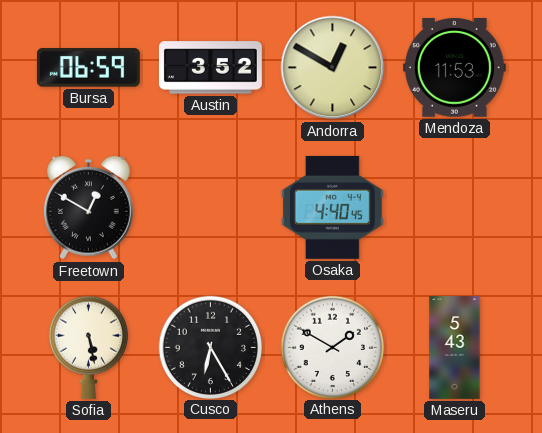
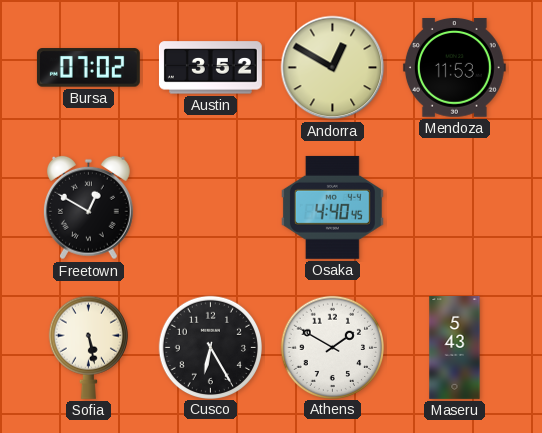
Bursa: 06:59 -> 07:02
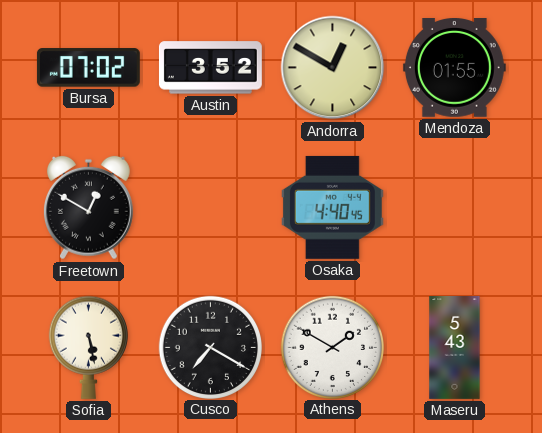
Mendoza: 11:53 -> 01:55
Cusco: 6:25 -> 7:20
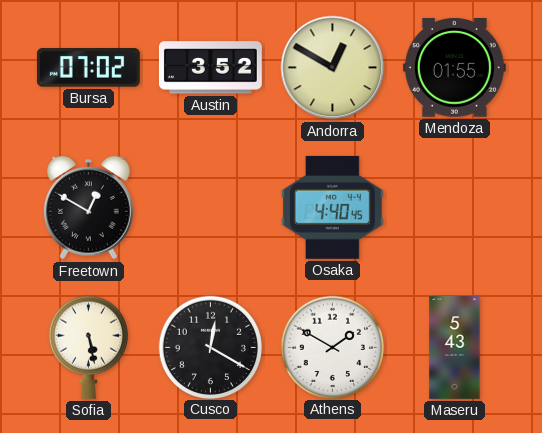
Cusco: 7:20 -> 12:20
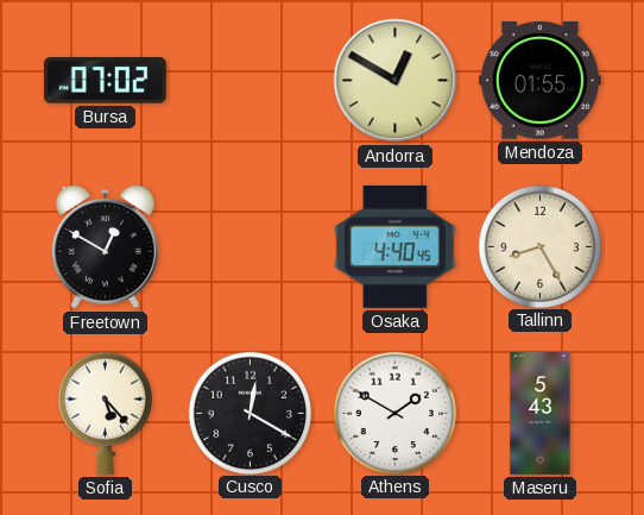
Austin: 3:52 -> none
Tallinn: none -> 8:25
Sofia: 5:28 -> 5:23
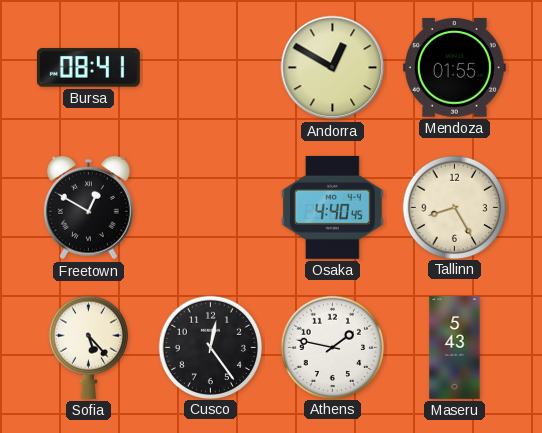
Bursa: 07:02 -> 08:41
Cusco: 12:20 -> 12:24
Athens: 1:50 -> 1:47
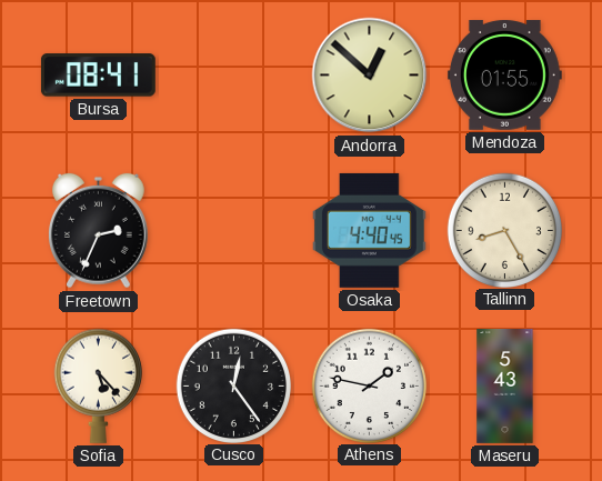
Andorra: 12:50 -> 12:52
Freetown: 12:50 -> 2:34
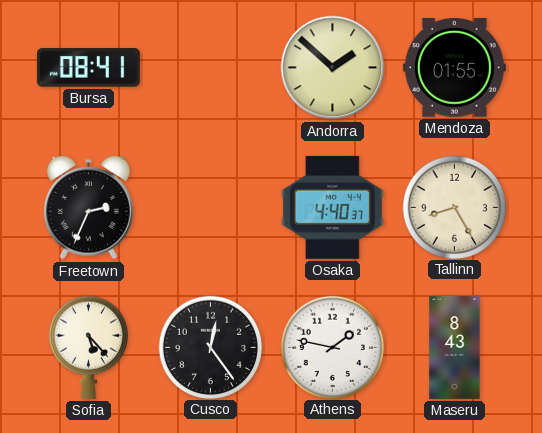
Andorra: 12:52 -> 1:52
Osaka: 4:40:45 -> 4:40:37
Maseru: 5:43 -> 8:43
